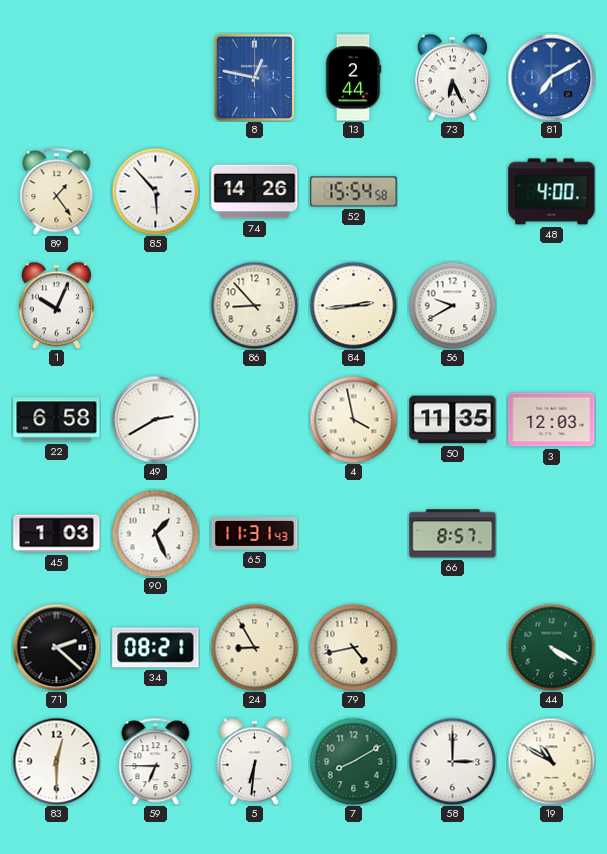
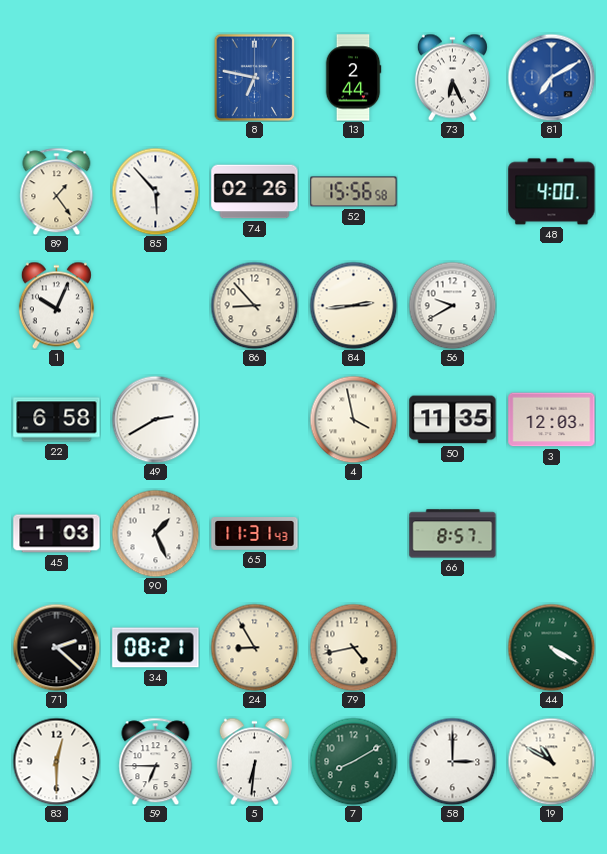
8: 12:47 -> 6:47
74: 14:26 -> 02:26
52: 15:54 -> 15:56
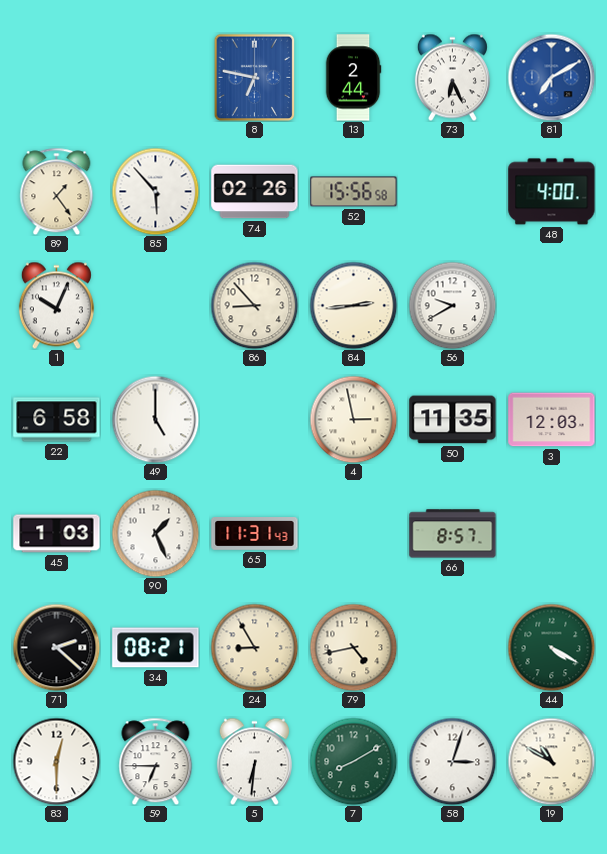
49: 2:40 -> 5:00
4: 3:58 -> 2:58
58: 3:00 -> 3:03
